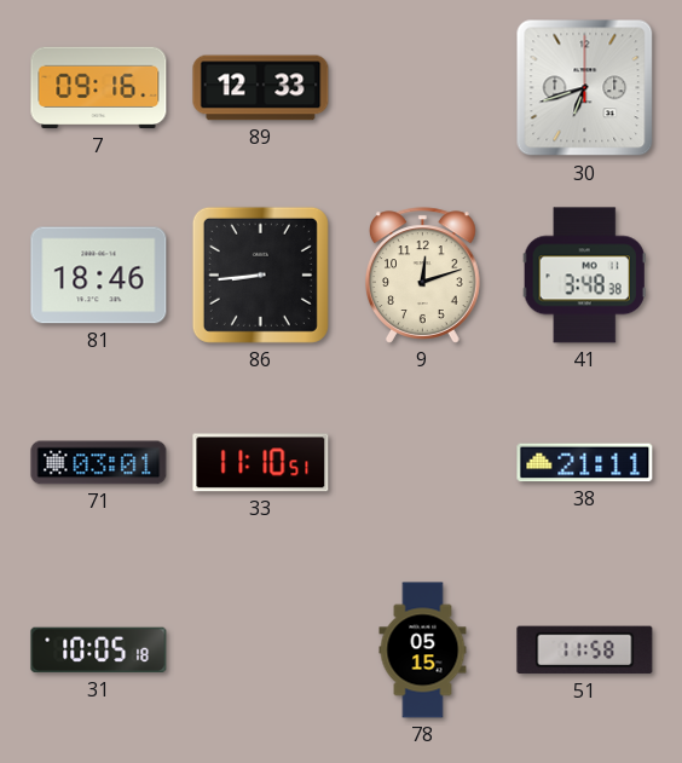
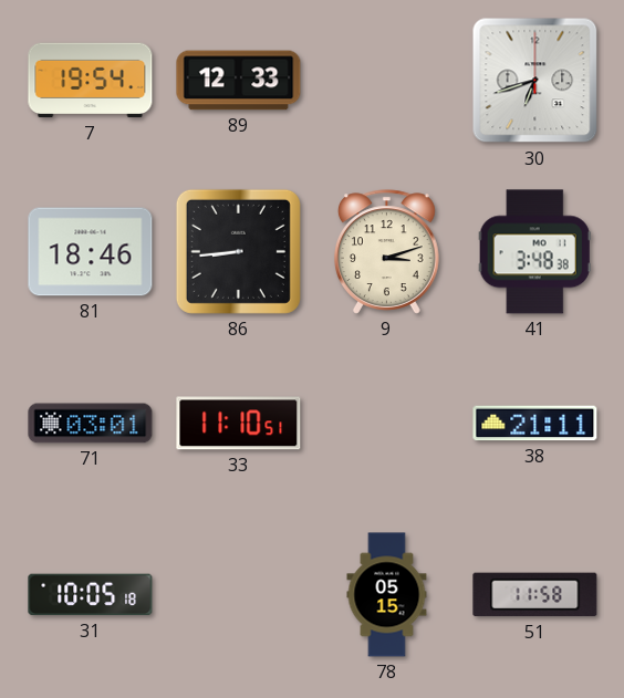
7: 09:16 -> 19:54
9: 12:12 -> 3:12
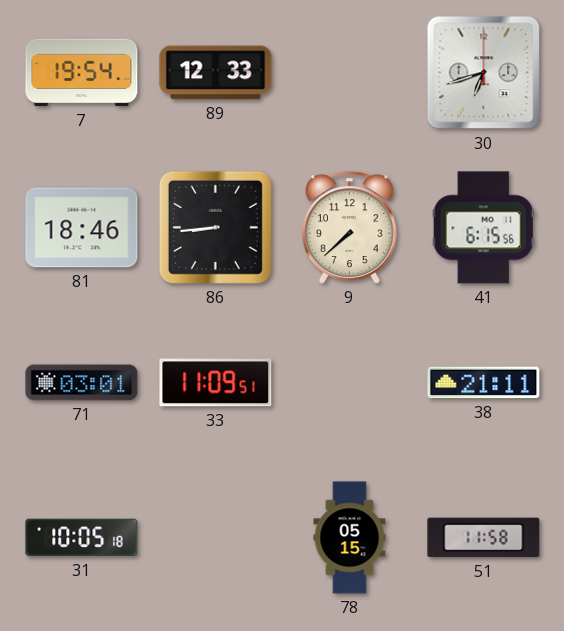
9: 3:12 -> 7:38
41: 3:48 -> 6:15
33: 11:10 -> 11:09
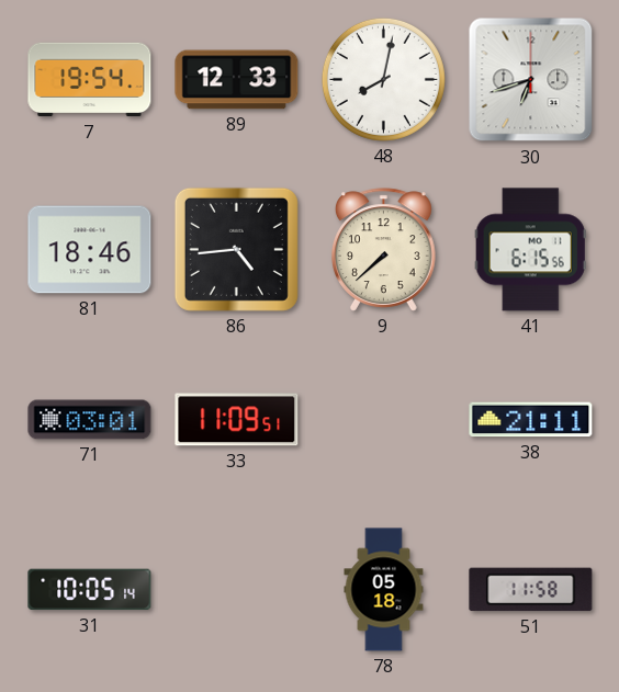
48: none -> 8:02
86: 8:44 -> 4:44
31: 10:05:18 -> 10:05:14
78: 05:15 -> 05:18
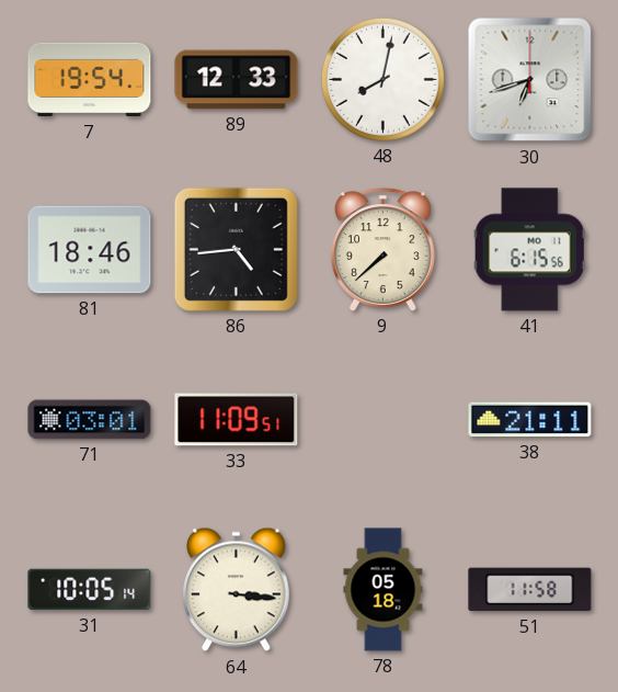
64: none -> 3:16
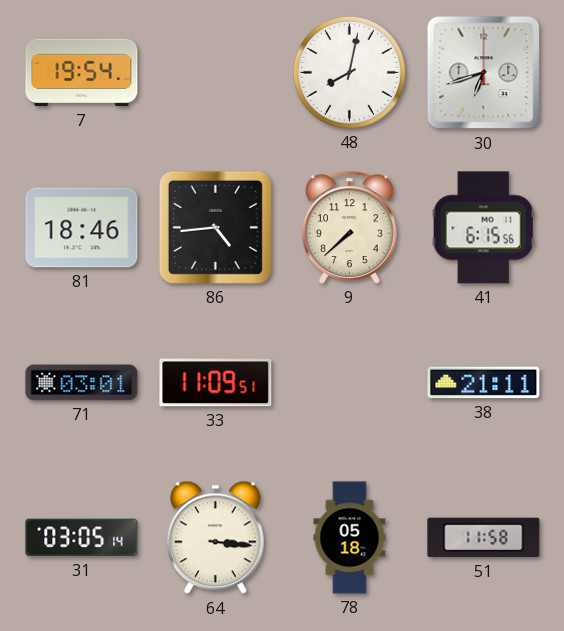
89: 12:33 -> none
31: 10:05 -> 03:05
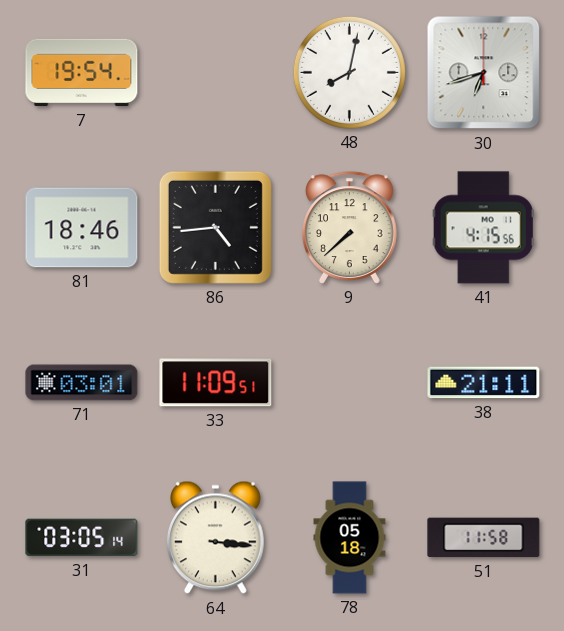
41: 6:15 -> 4:15
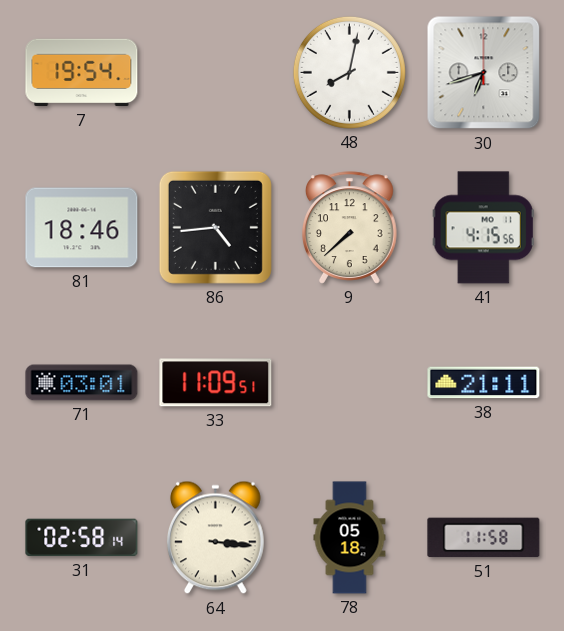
31: 03:05 -> 02:58
